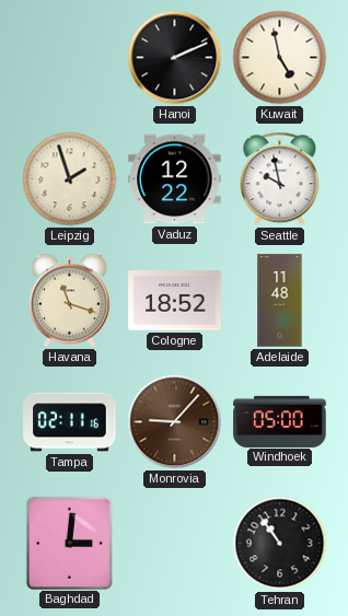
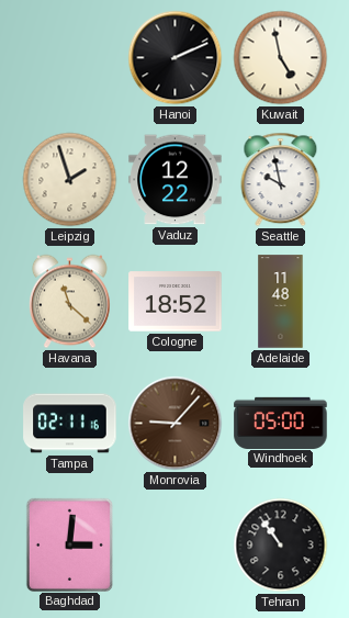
Havana: 11:18 -> 11:22
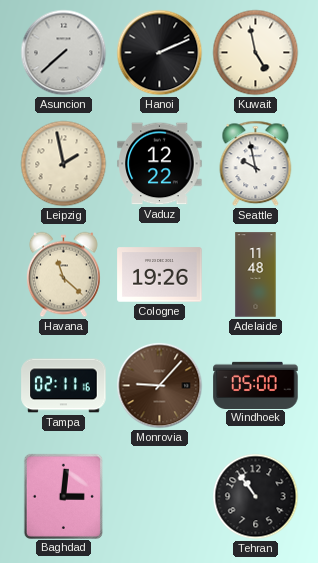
Asuncion: none -> 7:38
Leipzig: 1:57 -> 1:58
Cologne: 18:52 -> 19:26
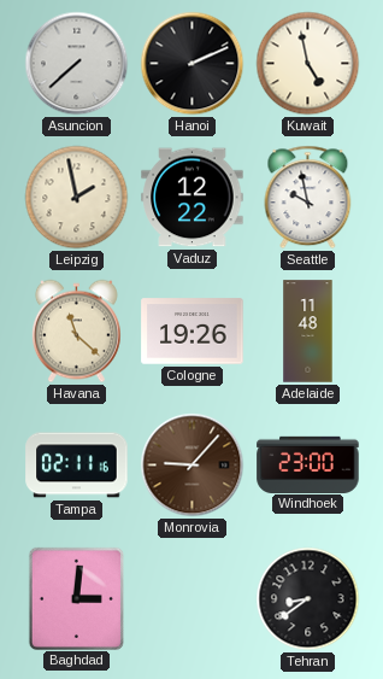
Windhoek: 05:00 -> 23:00
Tehran: 10:54 -> 8:39
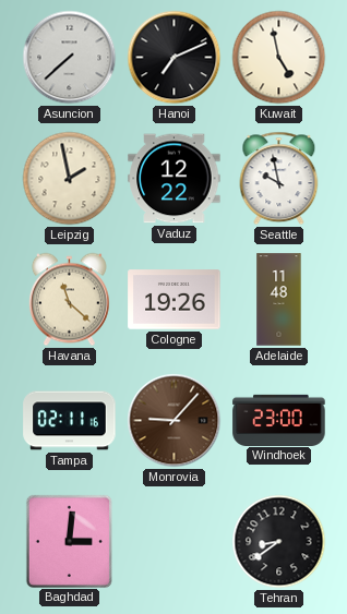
Hanoi: 2:11 -> 7:11
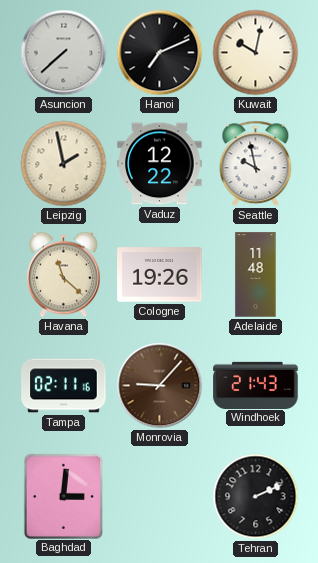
Kuwait: 4:58 -> 10:02
Windhoek: 23:00 -> 21:43
Tehran: 8:39 -> 2:11
